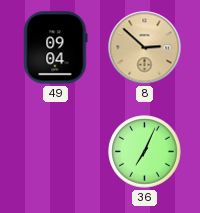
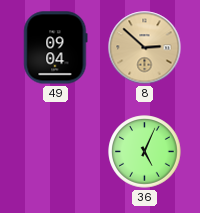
36: 7:04 -> 5:04
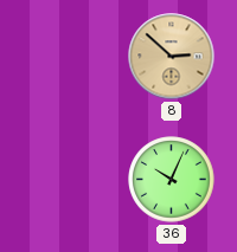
49: 09:04 -> none
36: 5:04 -> 10:04
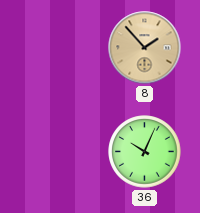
8: 2:52 -> 1:53
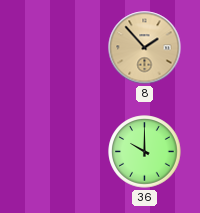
36: 10:04 -> 10:00
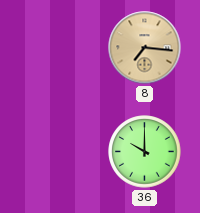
8: 1:53 -> 7:16
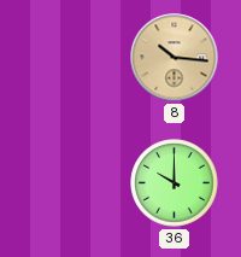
8: 7:16 -> 10:16
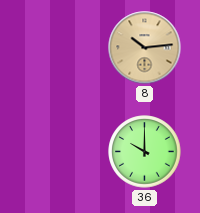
8: 10:16 -> 10:14
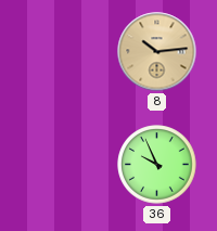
36: 10:00 -> 9:56
